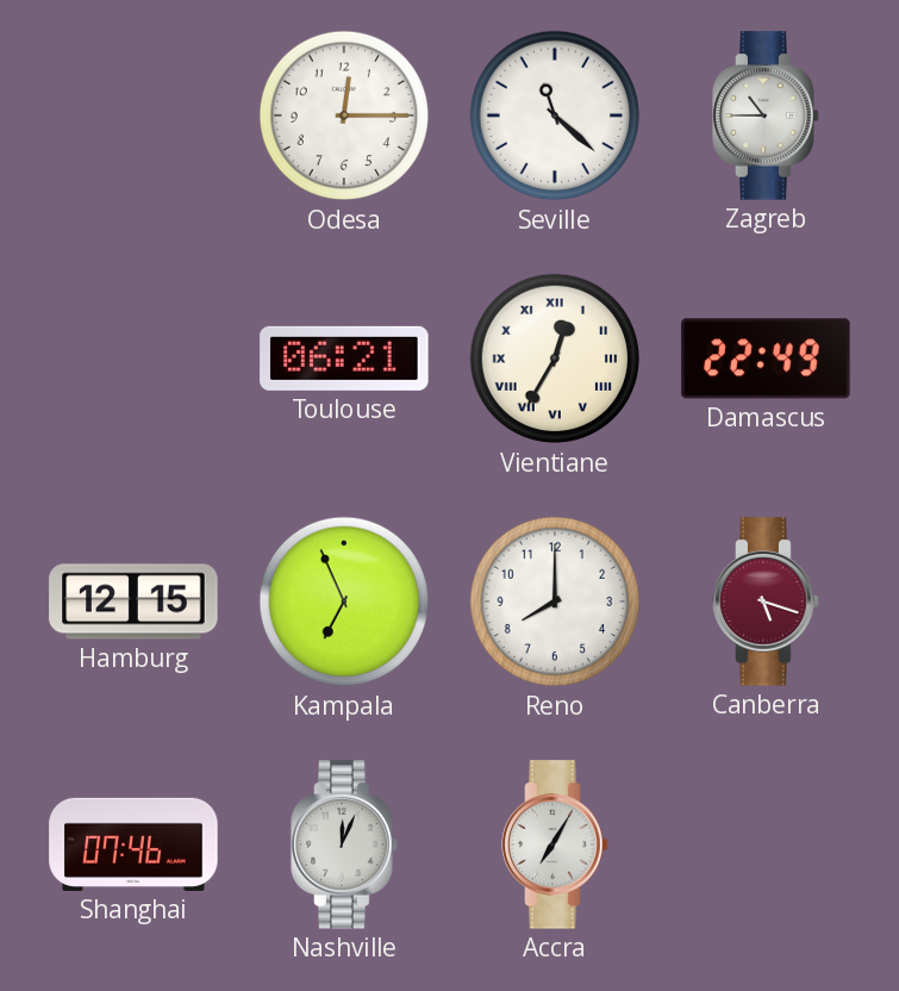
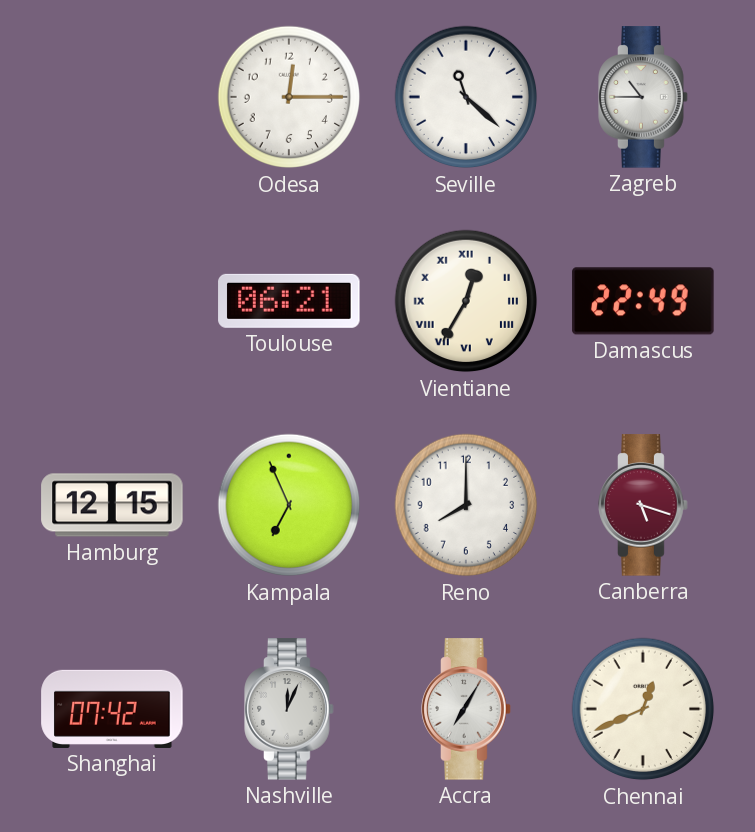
Shanghai: 07:46 -> 07:42
Chennai: none -> 12:41
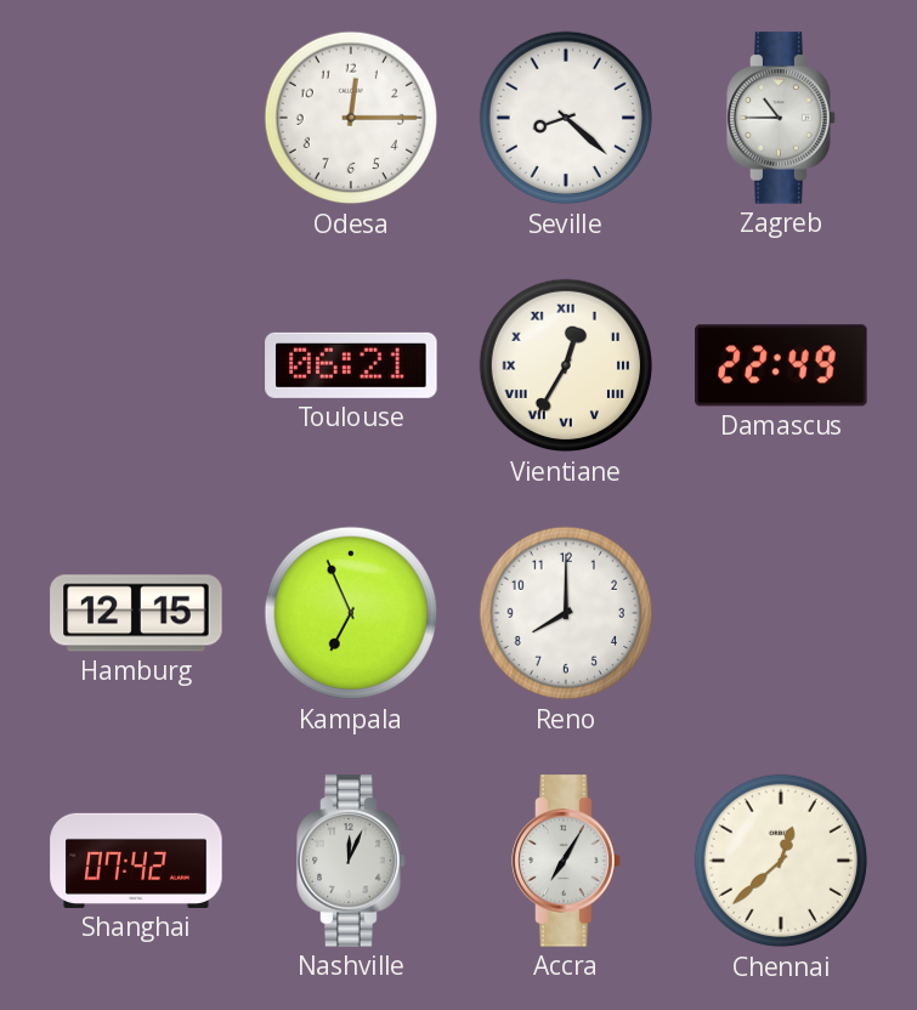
Seville: 11:22 -> 8:22
Canberra: 5:18 -> none
Chennai: 12:41 -> 12:38
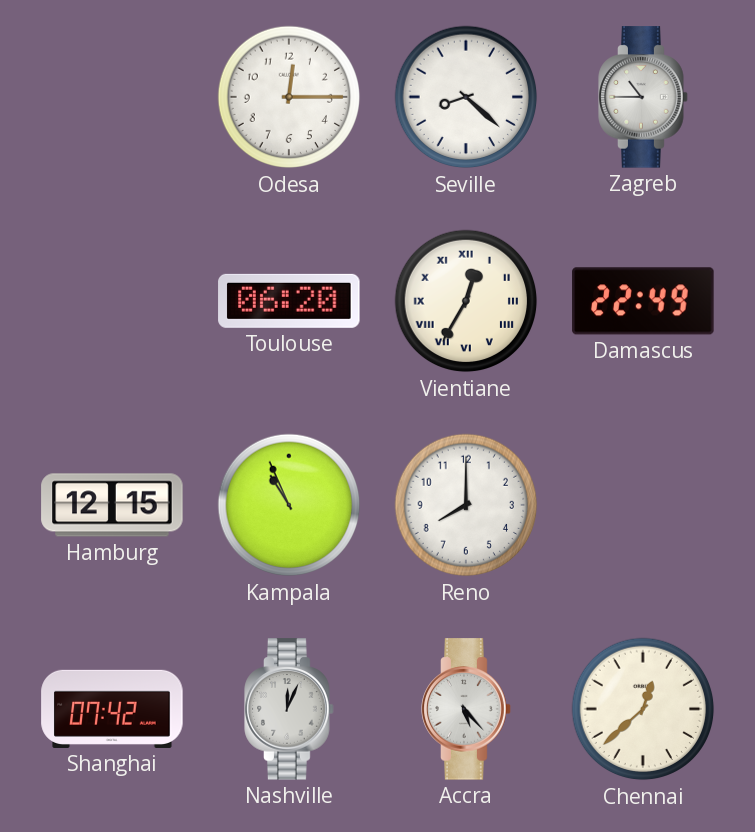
Toulouse: 06:21 -> 06:20
Kampala: 6:56 -> 10:56
Accra: 7:05 -> 5:23
